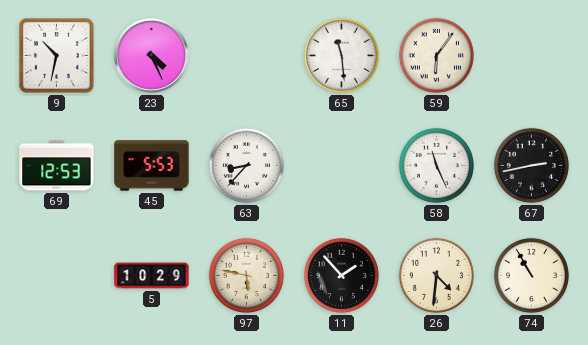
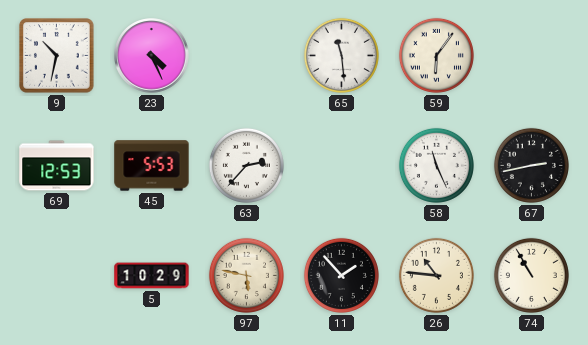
63: 8:37 -> 2:37
26: 4:31 -> 10:46
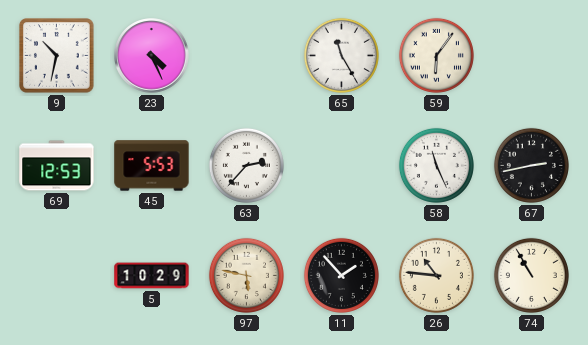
65: 11:29 -> 11:25
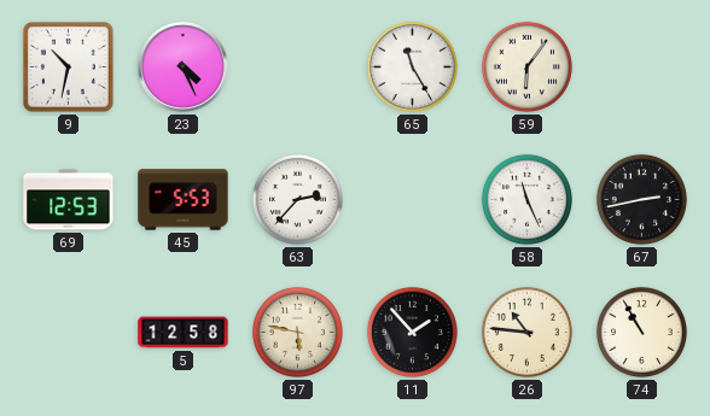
5: 10:29 -> 12:58
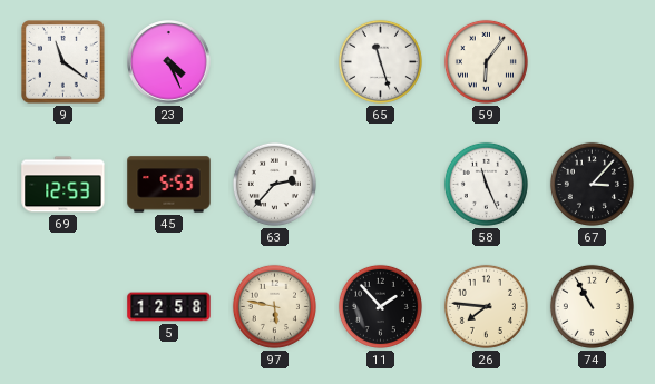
9: 10:32 -> 11:21
65: 11:25 -> 11:27
67: 2:43 -> 3:07
26: 10:46 -> 7:46
